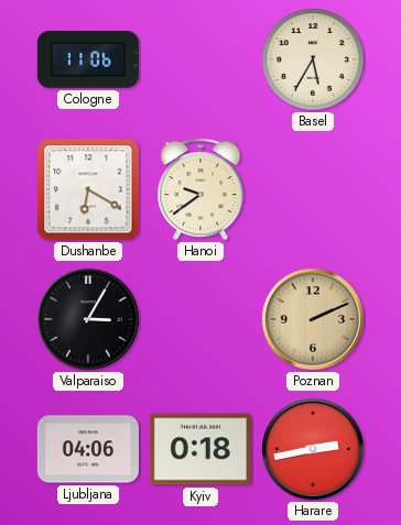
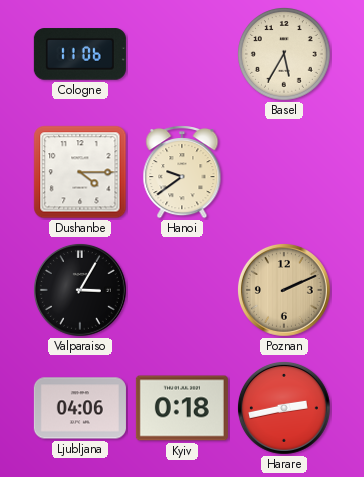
Dushanbe: 6:20 -> 4:15
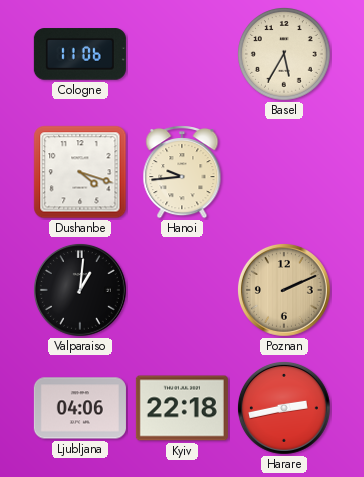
Dushanbe: 4:15 -> 4:18
Hanoi: 9:39 -> 9:44
Valparaiso: 3:05 -> 1:01
Kyiv: 0:18 -> 22:18
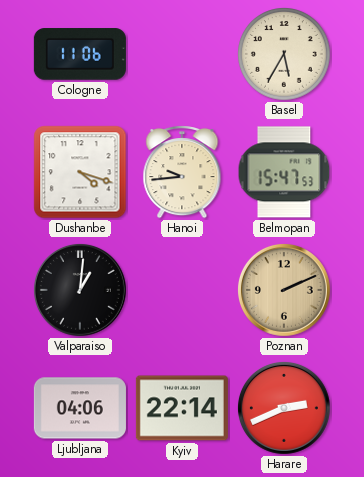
Belmopan: none -> 15:47
Kyiv: 22:18 -> 22:14
Harare: 2:43 -> 2:41
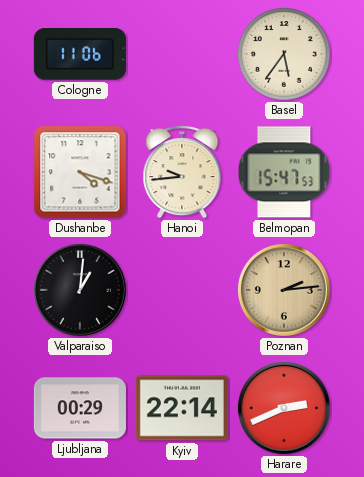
Basel: 5:35 -> 5:36
Poznan: 2:11 -> 2:14
Ljubljana: 04:06 -> 00:29
